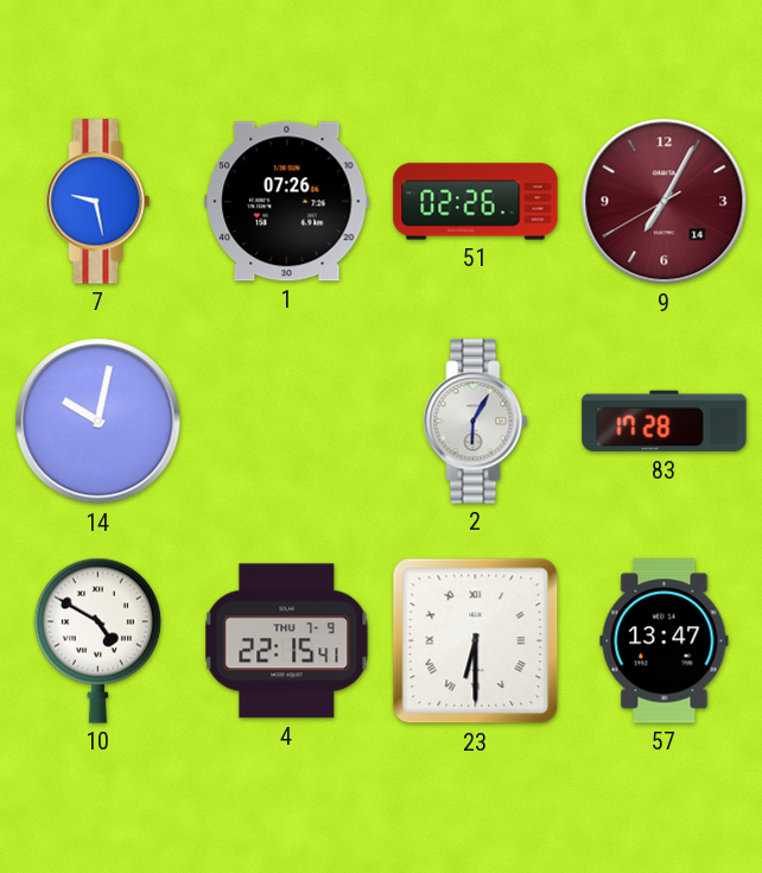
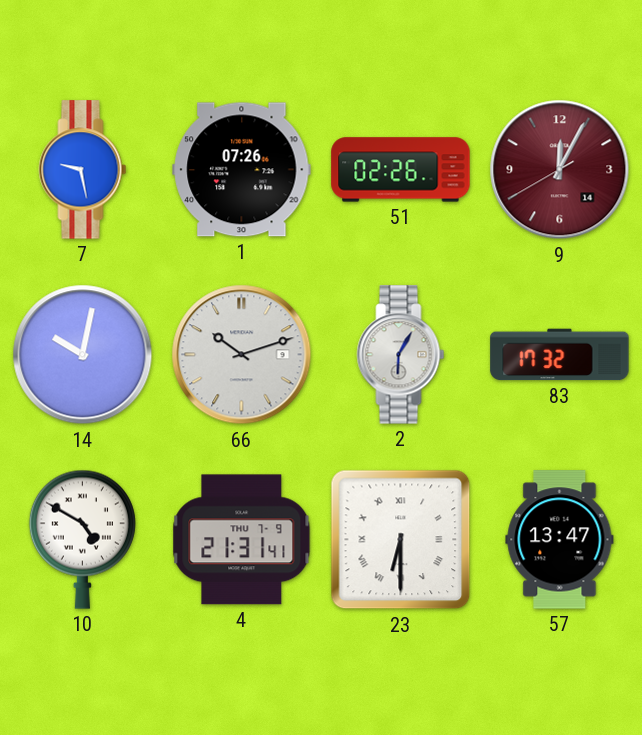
9: 7:04 -> 12:04
66: none -> 10:12
83: 17:28 -> 17:32
4: 22:15 -> 21:31
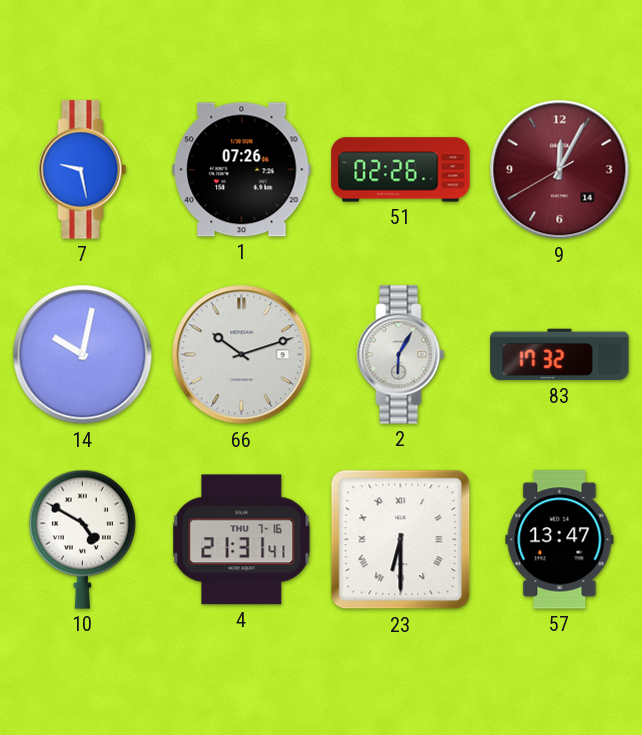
4 date: THU 7-9 -> THU 7-16
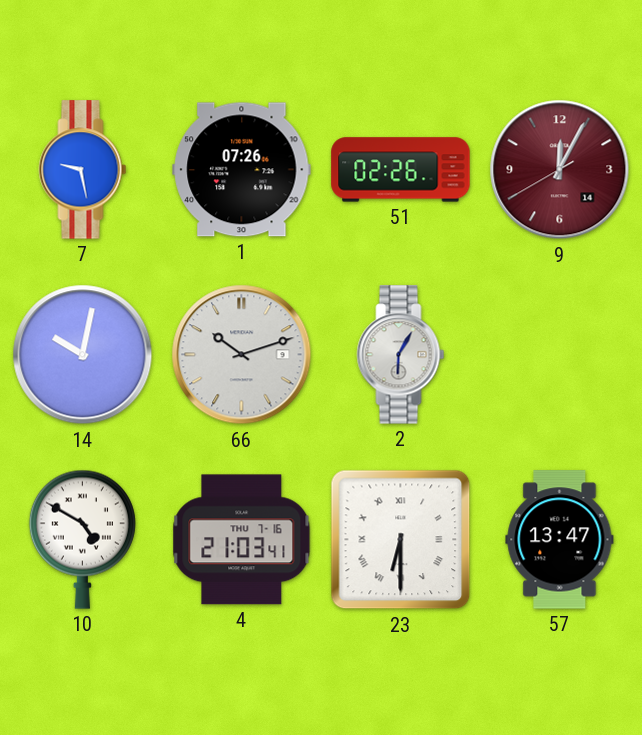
83: 17:32 -> none
4: 21:31 -> 21:03
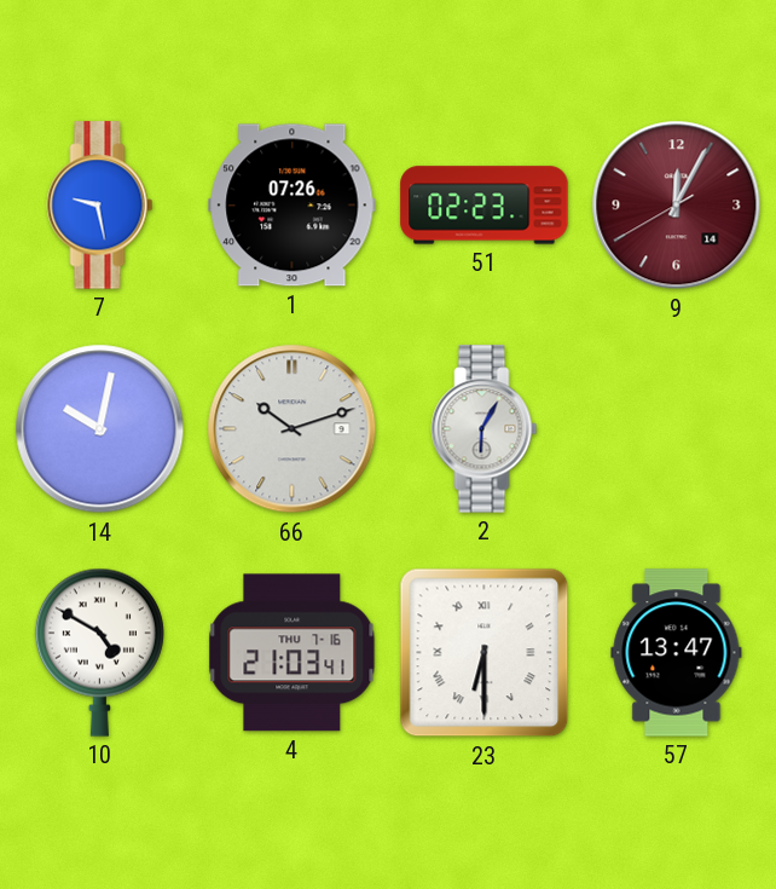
51: 02:26 -> 02:23
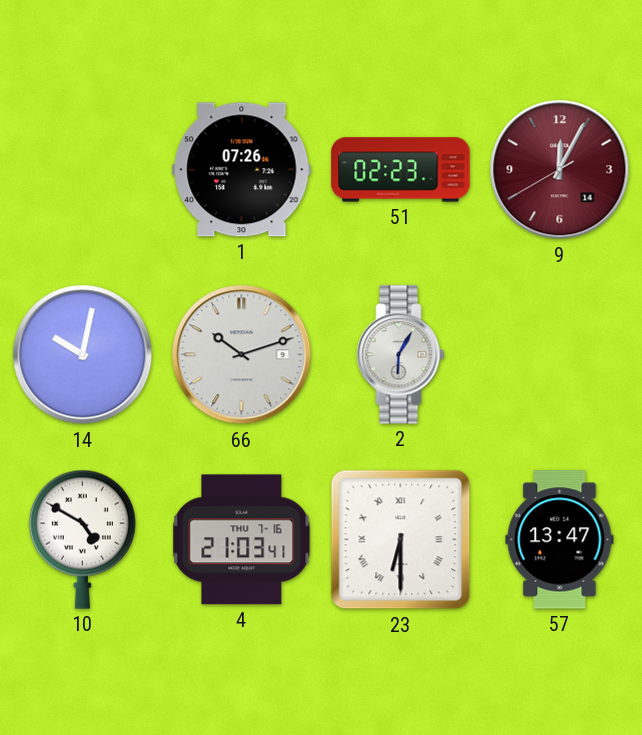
7: 9:28 -> none
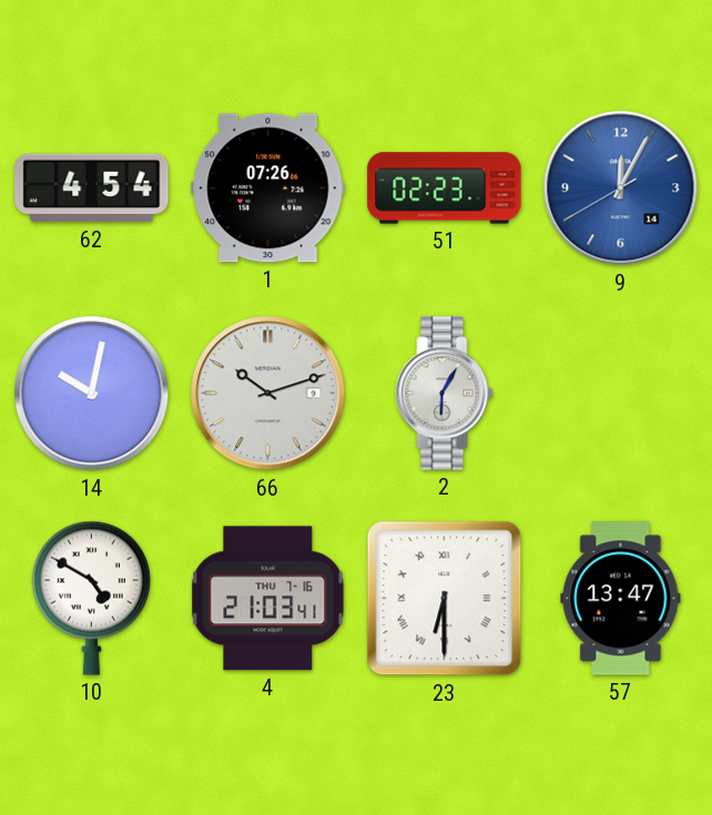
62: none -> 4:54
9 dial: burgundy -> blue
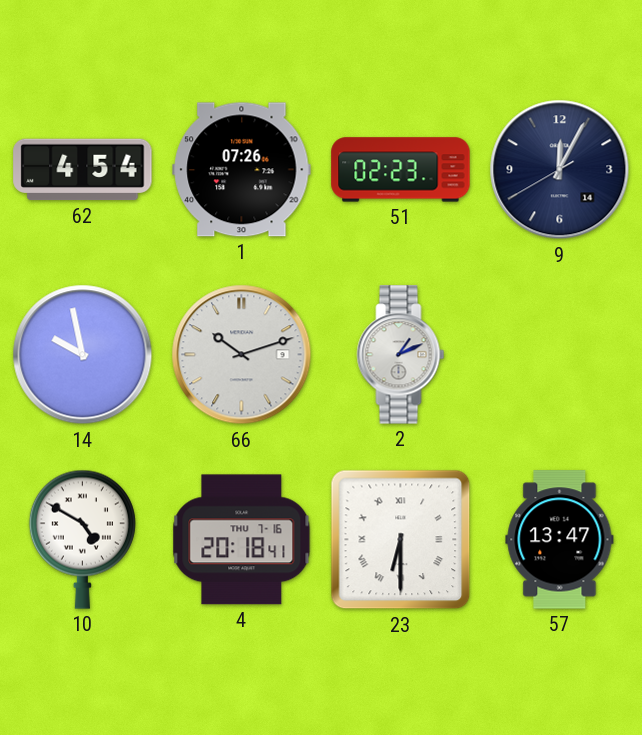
9 dial: blue -> navy
14: 10:02 -> 9:58
2: 6:05 -> 1:11
4: 21:03 -> 20:18
